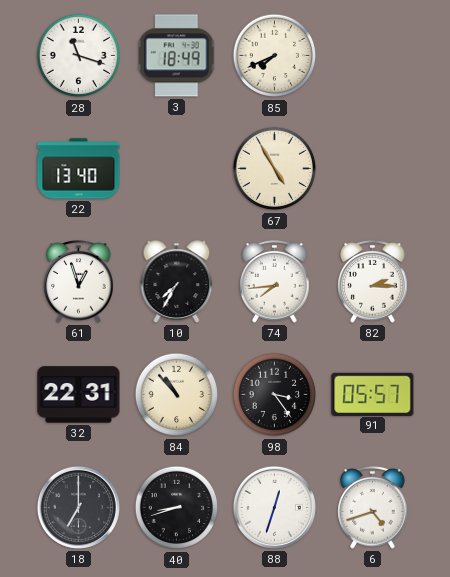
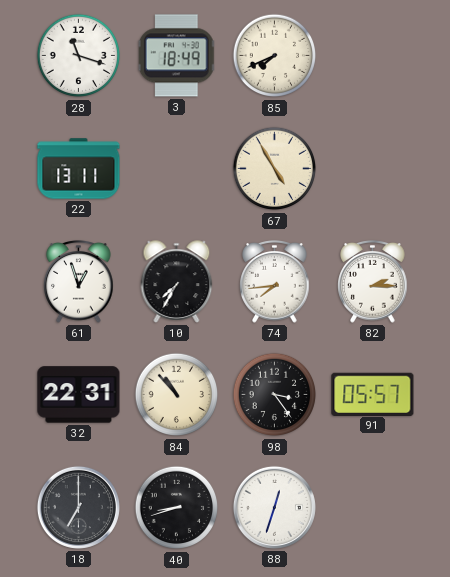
22: 13:40 -> 13:11
6: 4:42 -> none
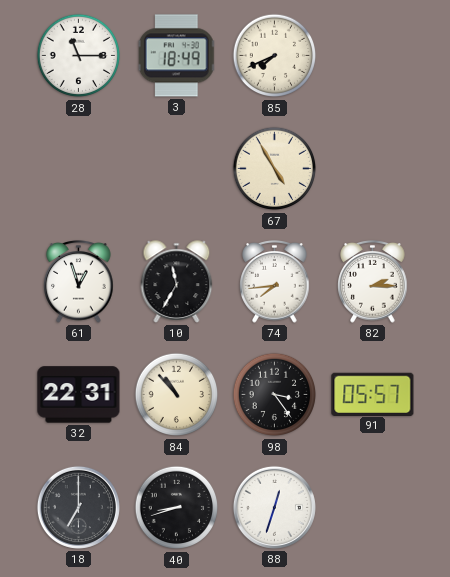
28: 11:18 -> 11:15
22: 13:11 -> none
10: 7:35 -> 11:35
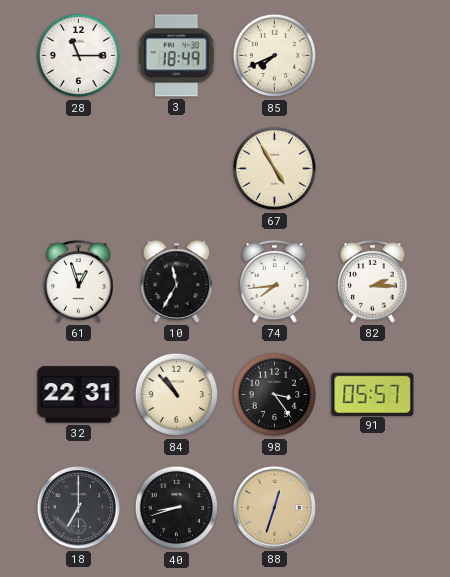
88 dial: white -> champagne
